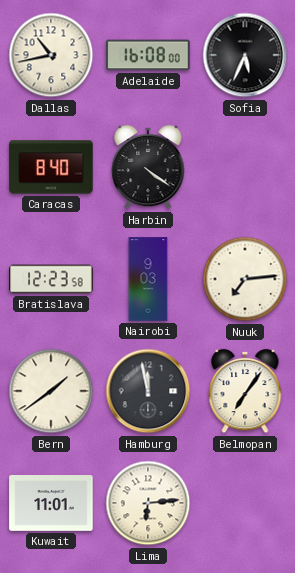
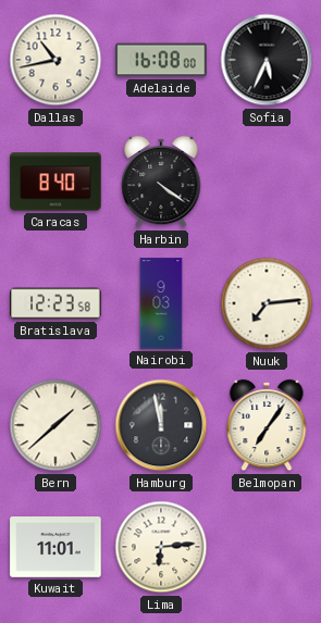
Bern: 1:39 -> 1:38
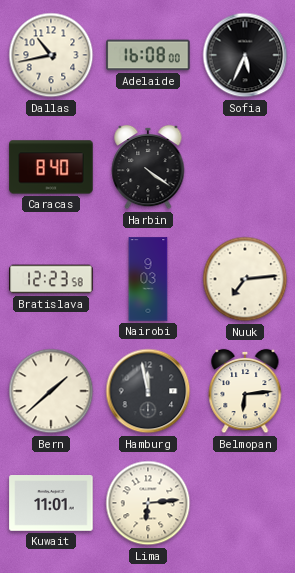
Belmopan: 7:06 -> 6:14
